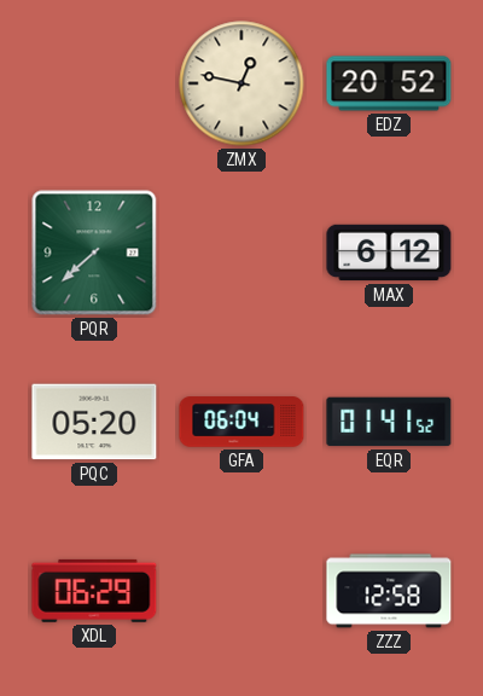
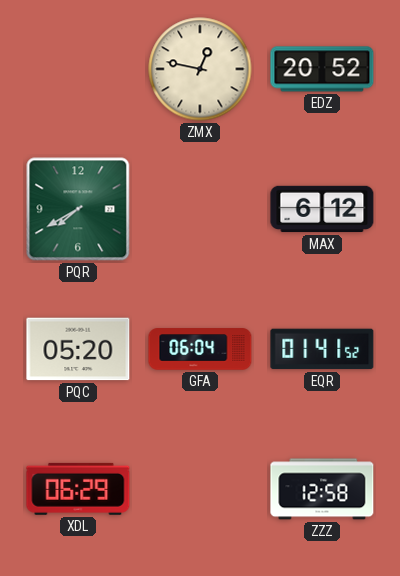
PQR: 7:38 -> 7:40
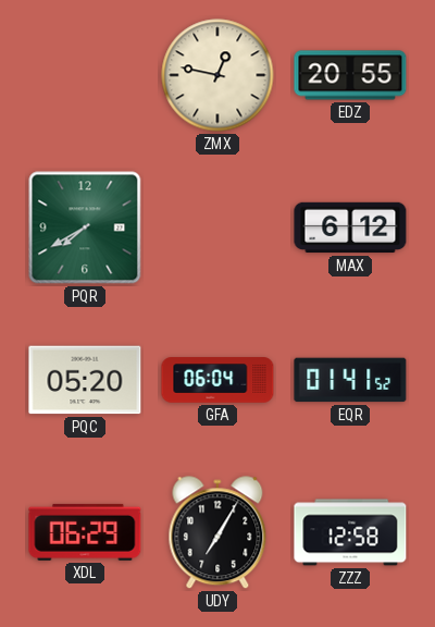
EDZ: 20:52 -> 20:55
UDY: none -> 7:05
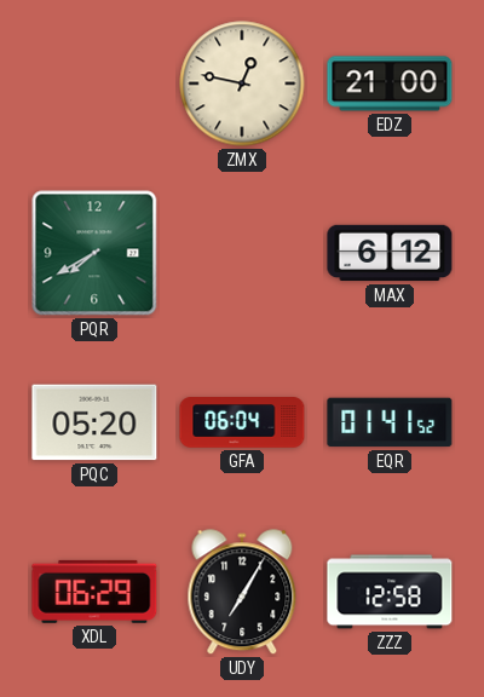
EDZ: 20:55 -> 21:00
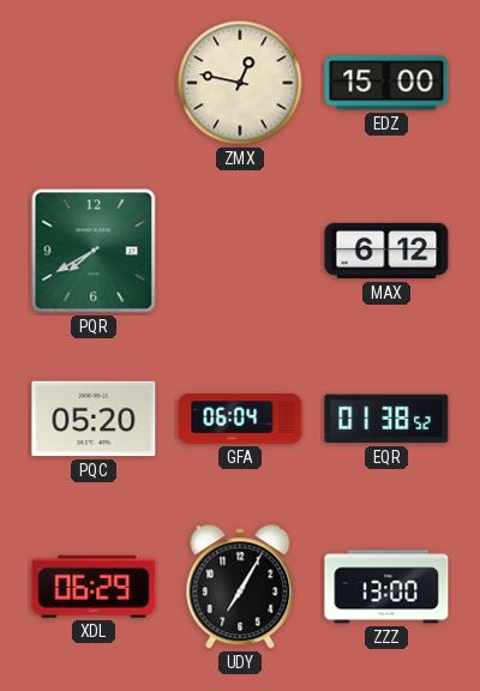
EDZ: 21:00 -> 15:00
EQR: 01:41 -> 01:38
ZZZ: 12:58 -> 13:00
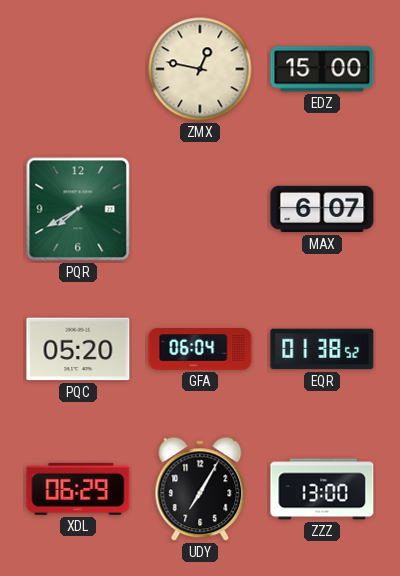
MAX: 6:12 -> 6:07
